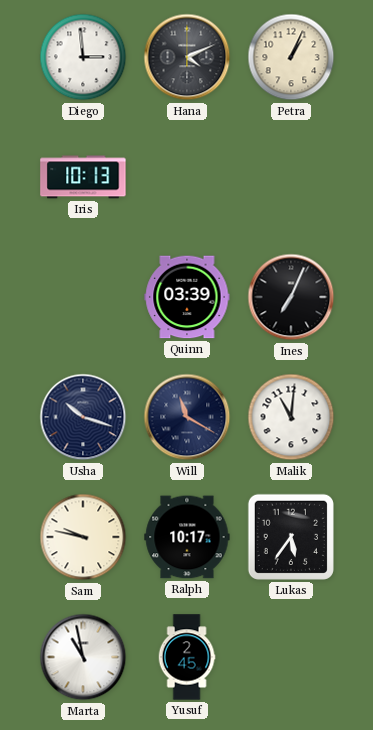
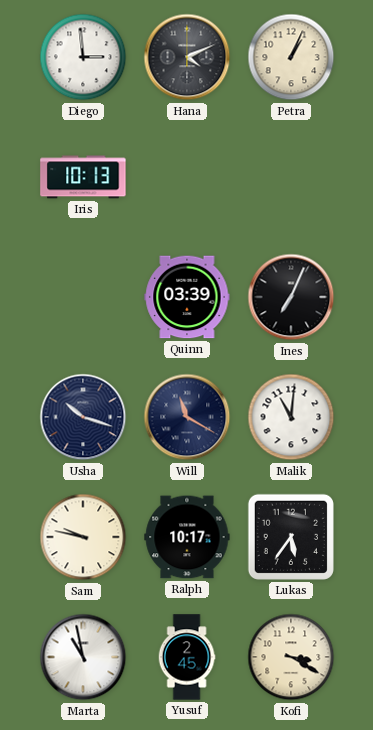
Kofi: none -> 3:20
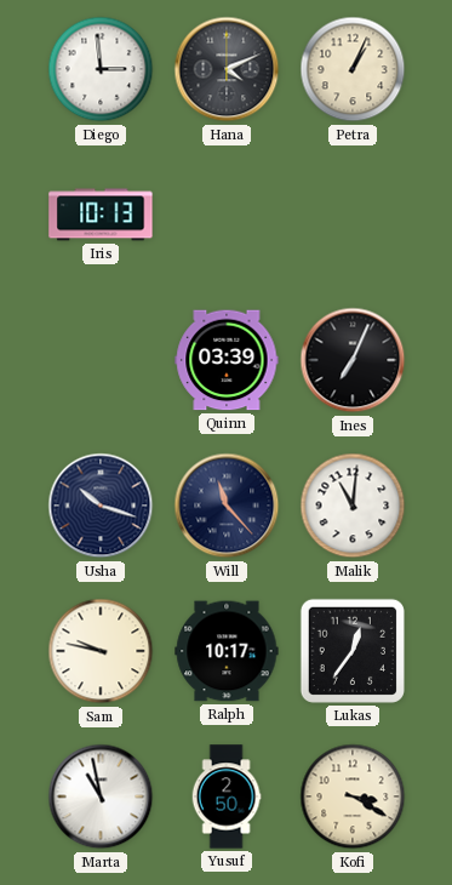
Will: 11:20 -> 11:23
Lukas: 5:36 -> 12:36
Yusuf: 2:45 -> 2:50
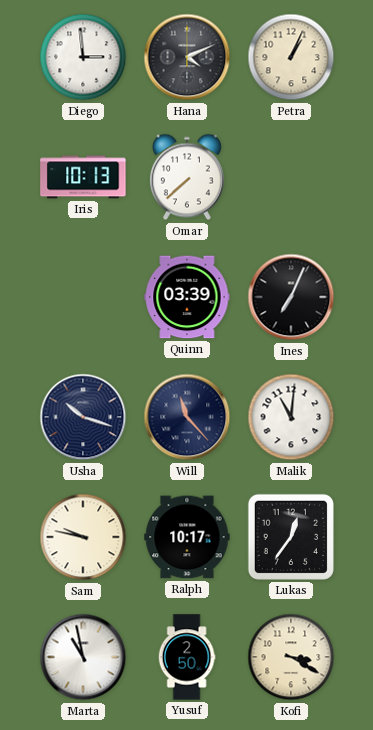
Omar: none -> 7:38
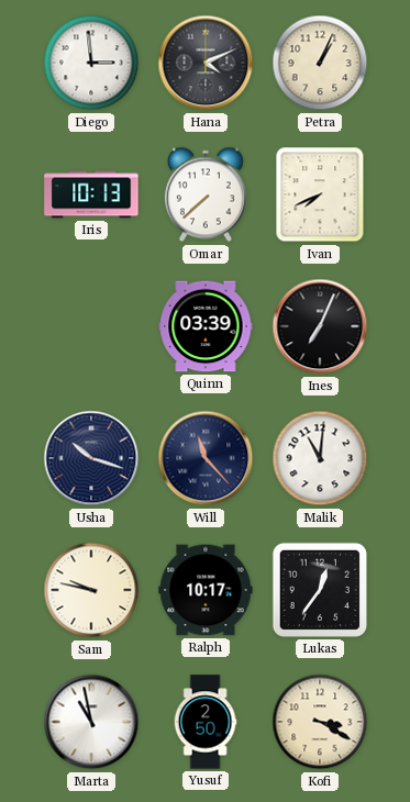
Ivan: none -> 7:41
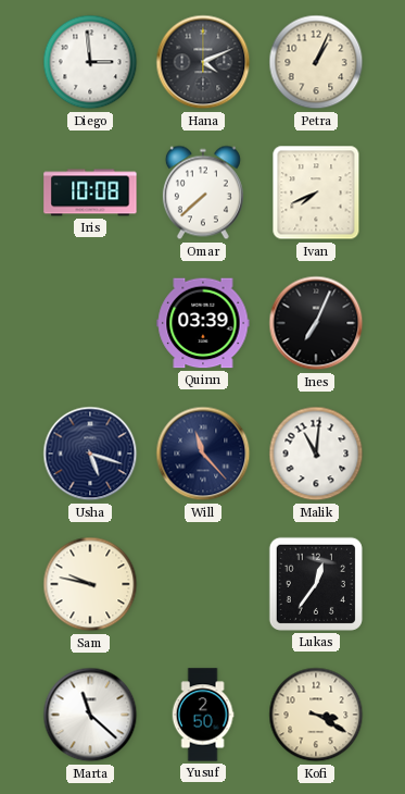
Iris: 10:13 -> 10:08
Usha: 10:18 -> 5:18
Ralph: 10:17 -> none
Marta: 10:58 -> 11:22
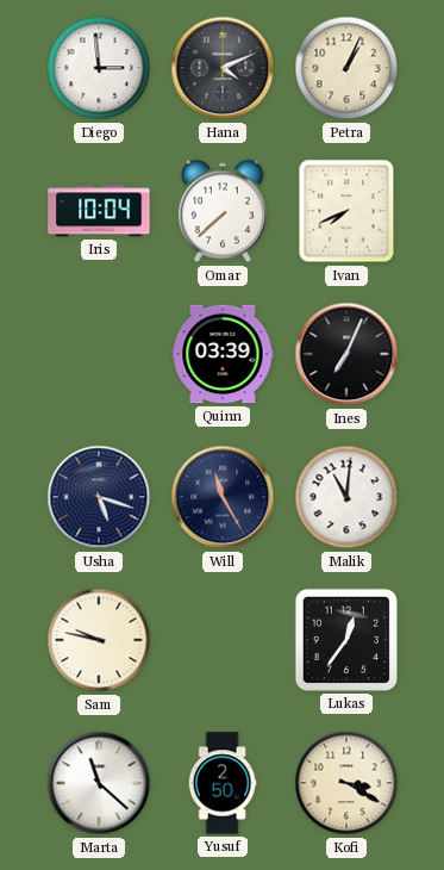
Iris: 10:08 -> 10:04
Will: 11:23 -> 11:25
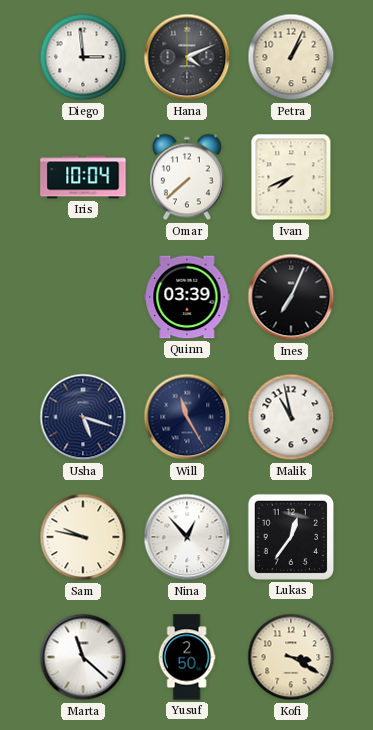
Malik: 11:01 -> 10:58
Nina: none -> 12:53
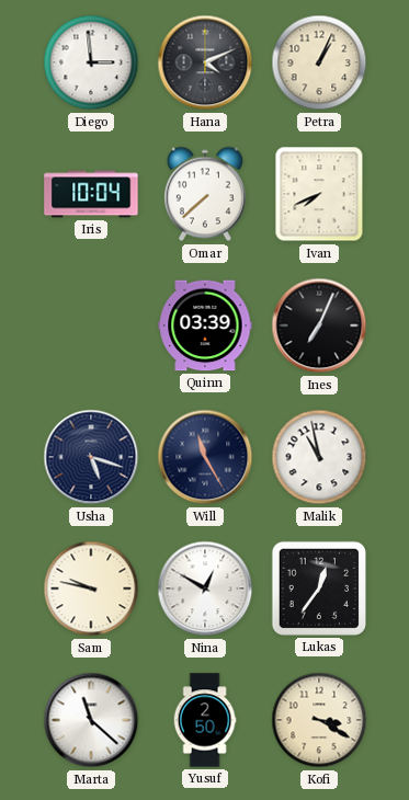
Nina: 12:53 -> 12:50
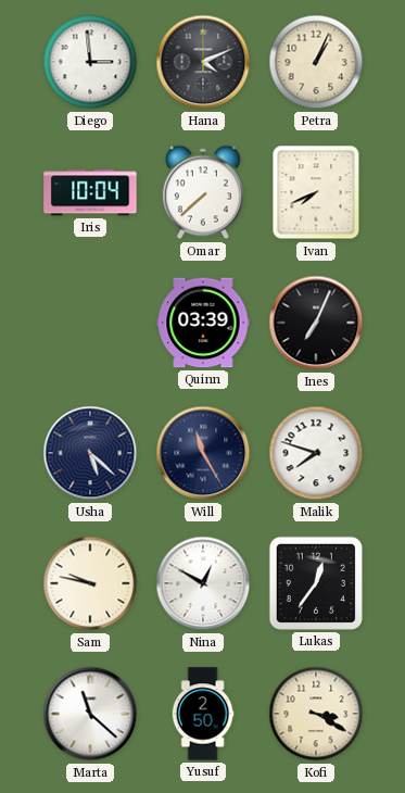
Usha: 5:18 -> 5:22
Malik: 10:58 -> 7:48
